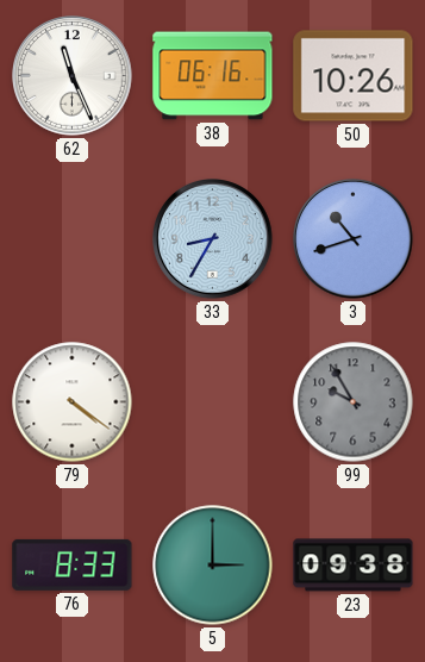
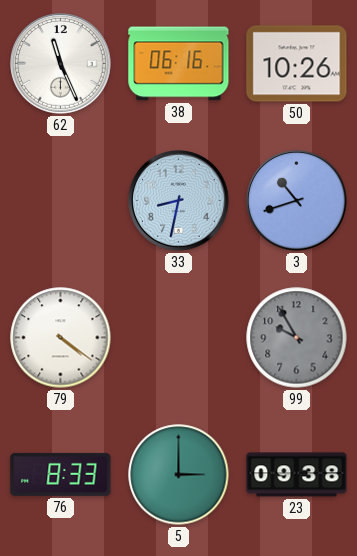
33: 8:35 -> 8:32
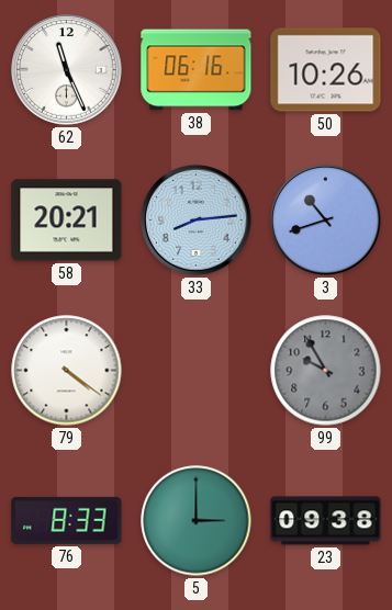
58: none -> 20:21
33: 8:32 -> 8:14
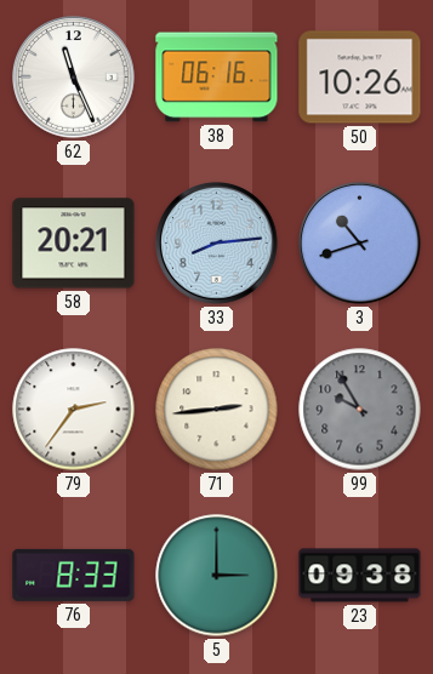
79: 4:21 -> 2:36
71: none -> 2:44
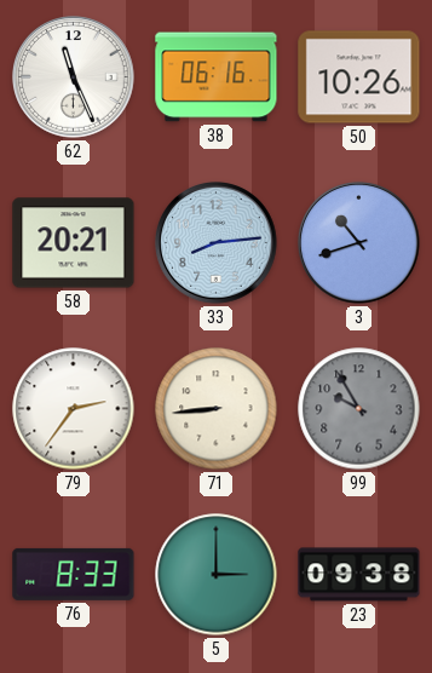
71: 2:44 -> 8:44
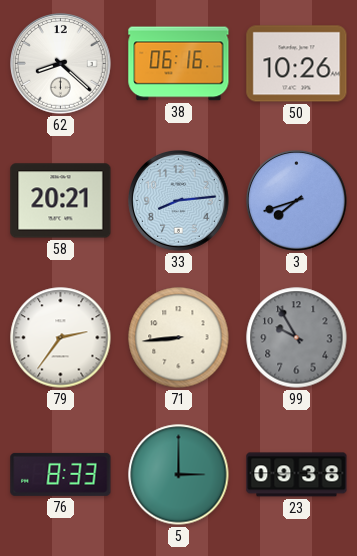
62: 11:26 -> 8:22
3: 10:42 -> 7:42
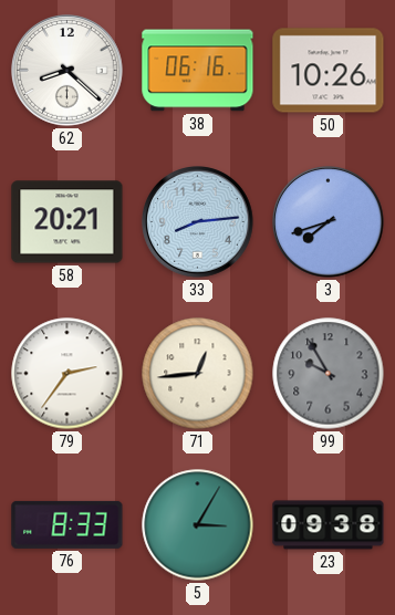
71: 8:44 -> 12:44
5: 3:00 -> 3:05
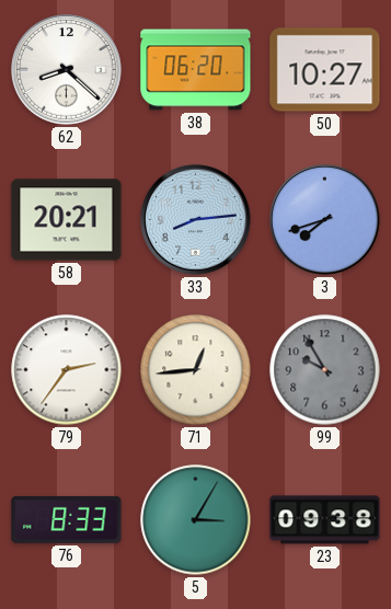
38: 06:16 -> 06:20
50: 10:26 -> 10:27
